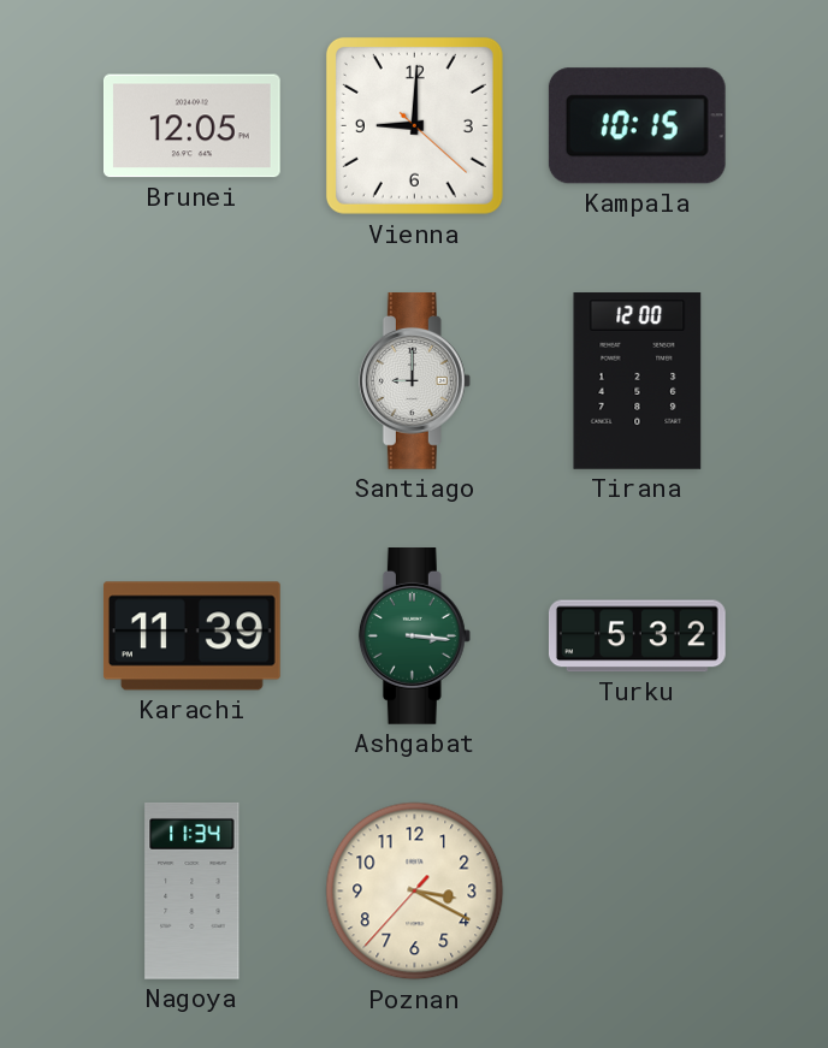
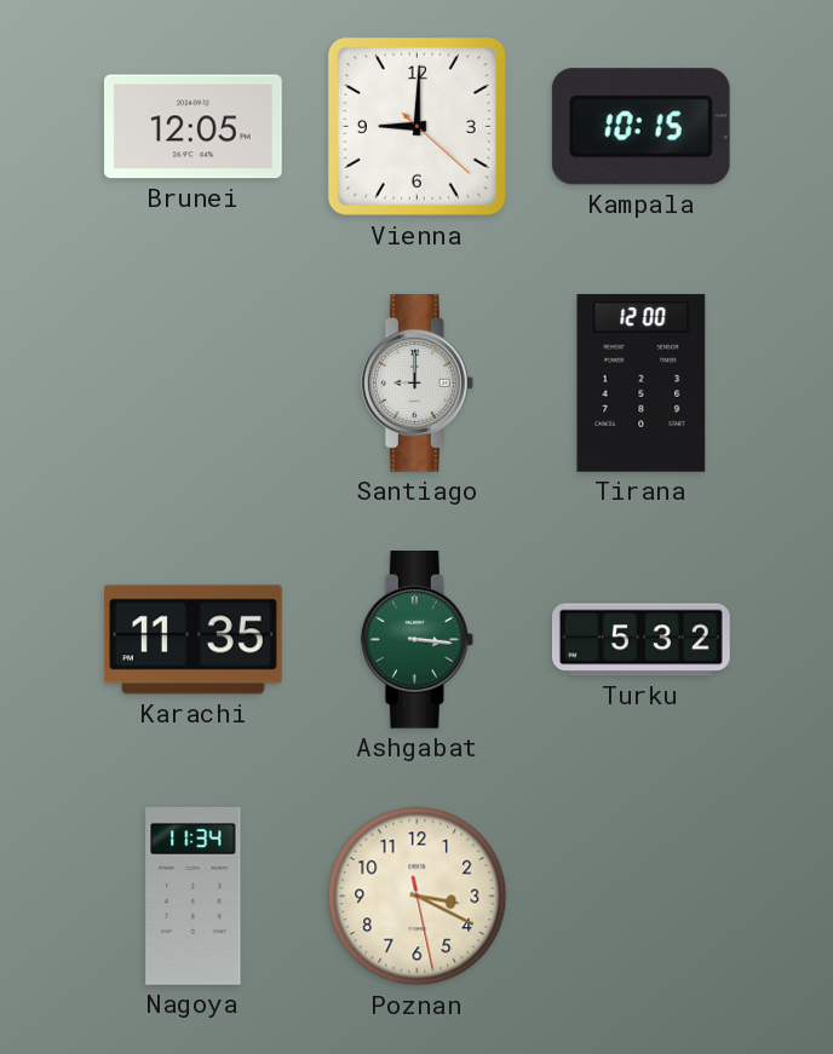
Karachi: 11:39 -> 11:35
Poznan: 3:19:37 -> 3:19:28
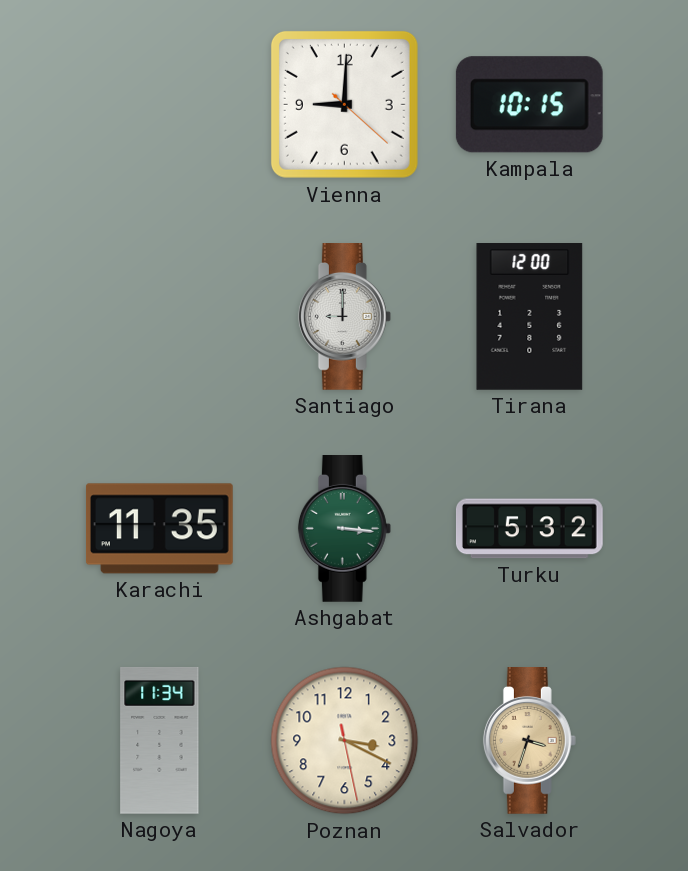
Brunei: 12:05 -> none
Salvador: none -> 3:33
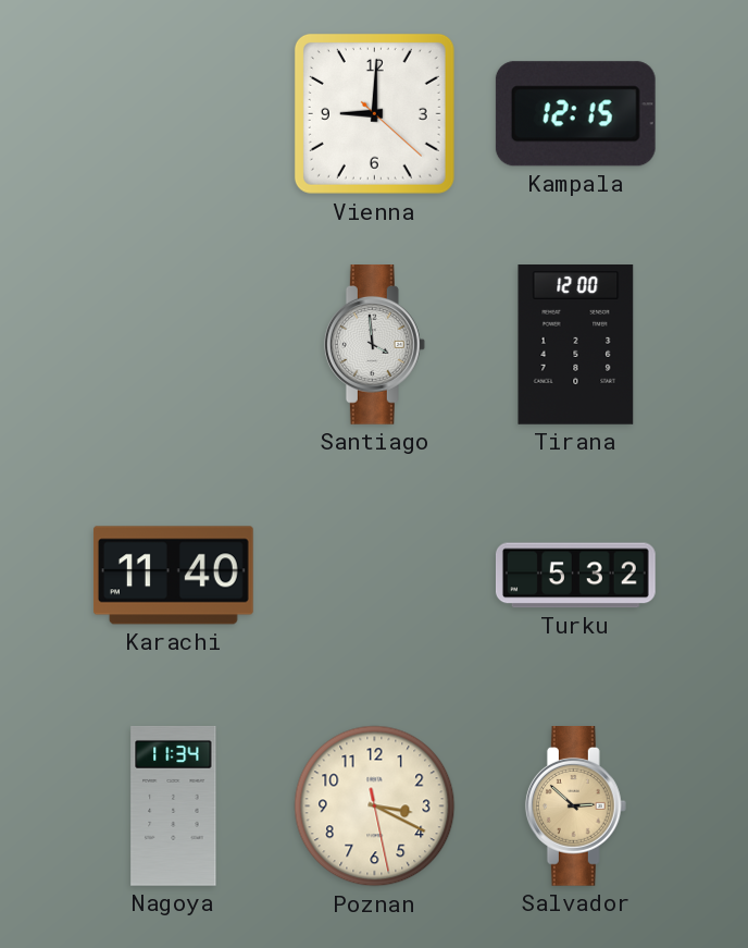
Kampala: 10:15 -> 12:15
Santiago: 9:00 -> 3:59
Karachi: 11:35 -> 11:40
Ashgabat: 3:16 -> none
Salvador: 3:33 -> 2:52
